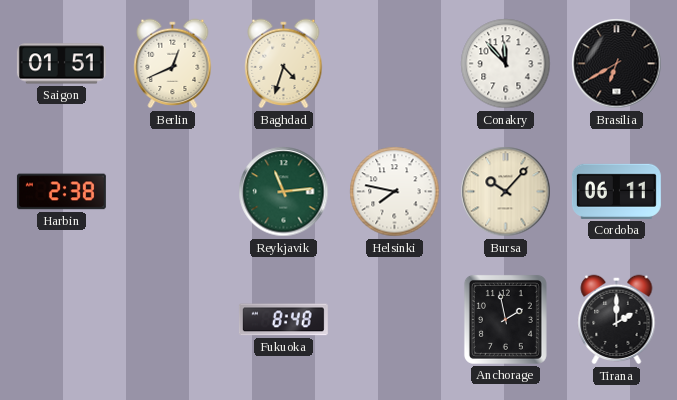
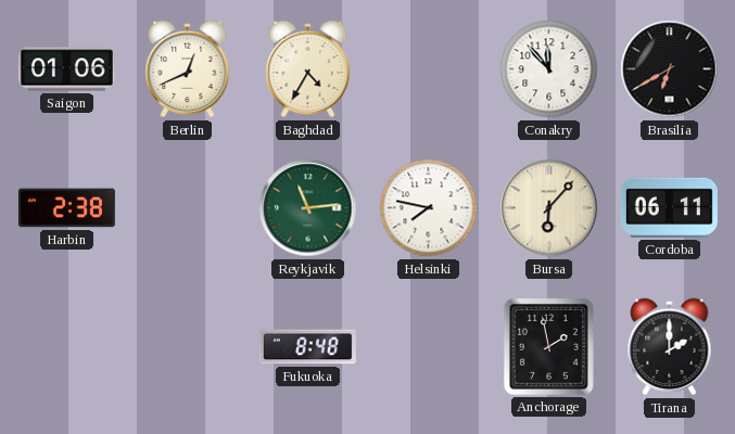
Saigon: 01:51 -> 01:06
Baghdad: 4:33 -> 4:35
Bursa: 10:07 -> 6:07
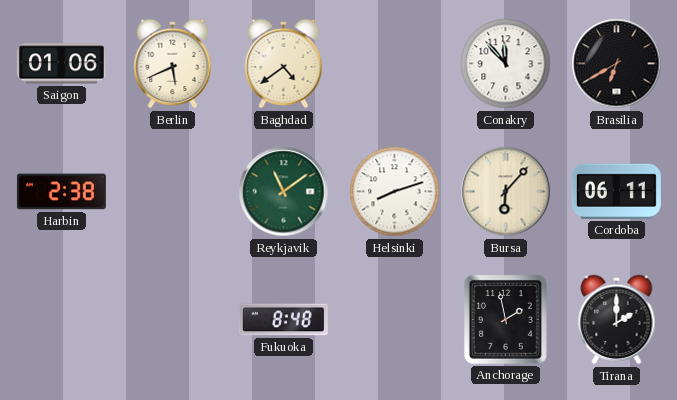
Berlin: 12:41 -> 5:41
Baghdad: 4:35 -> 4:39
Reykjavik: 11:14 -> 11:09
Helsinki: 7:47 -> 8:12
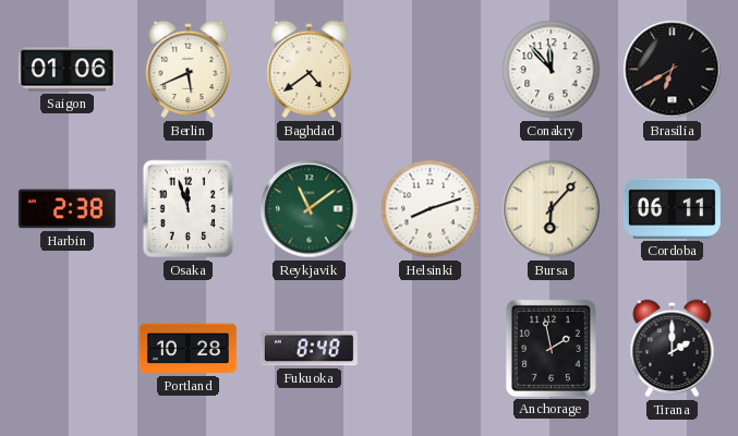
Osaka: none -> 11:57
Portland: none -> 10:28
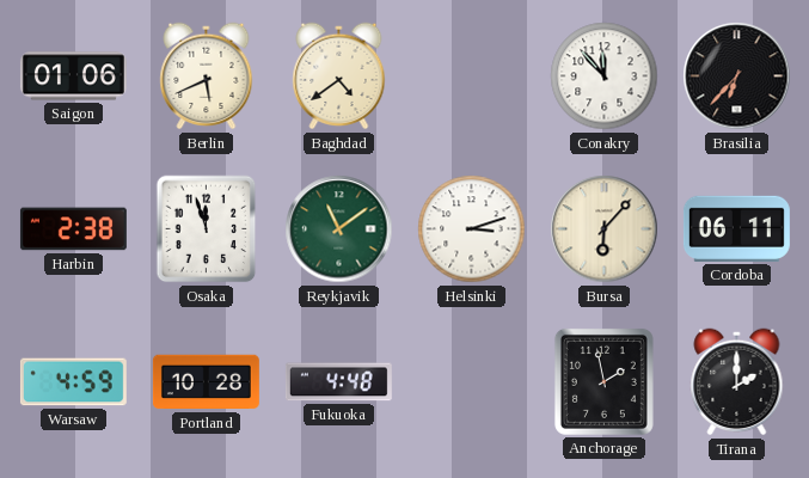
Brasilia: 6:40 -> 6:37
Helsinki: 8:12 -> 3:12
Warsaw: none -> 4:59
Fukuoka: 8:48 -> 4:48
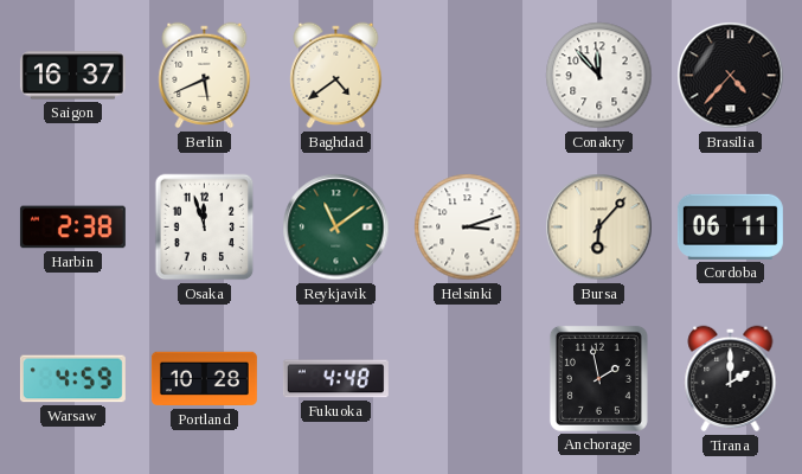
Saigon: 01:06 -> 16:37
Brasilia: 6:37 -> 4:37
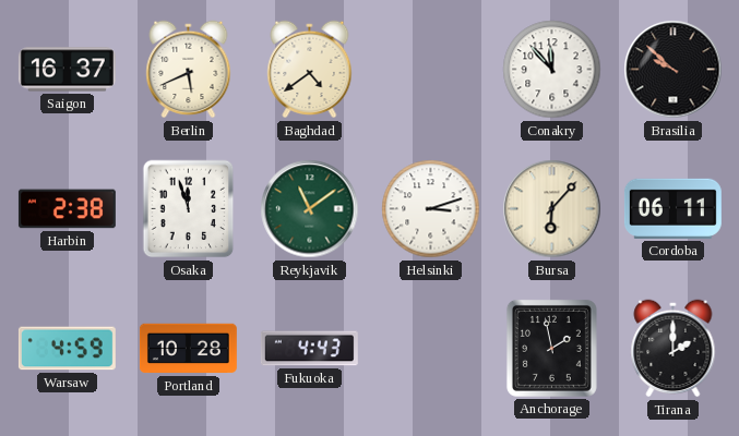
Brasilia: 4:37 -> 9:52
Fukuoka: 4:48 -> 4:43
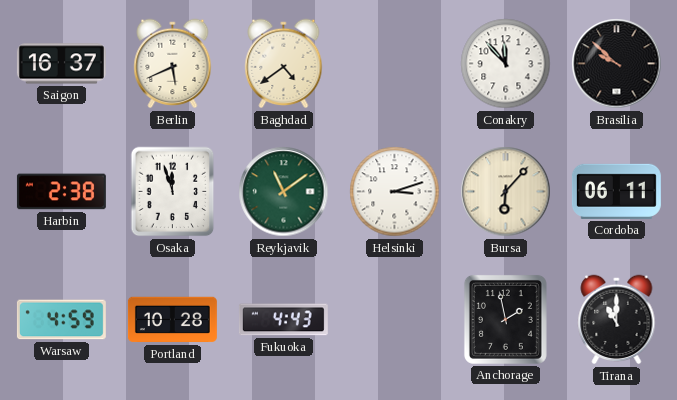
Tirana: 2:00 -> 11:00
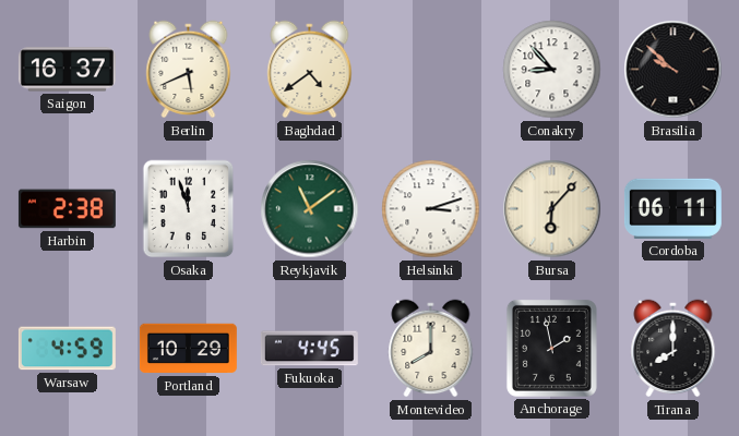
Conakry: 11:53 -> 8:53
Portland: 10:28 -> 10:29
Fukuoka: 4:43 -> 4:45
Montevideo: none -> 8:00
Tirana: 11:00 -> 8:00
